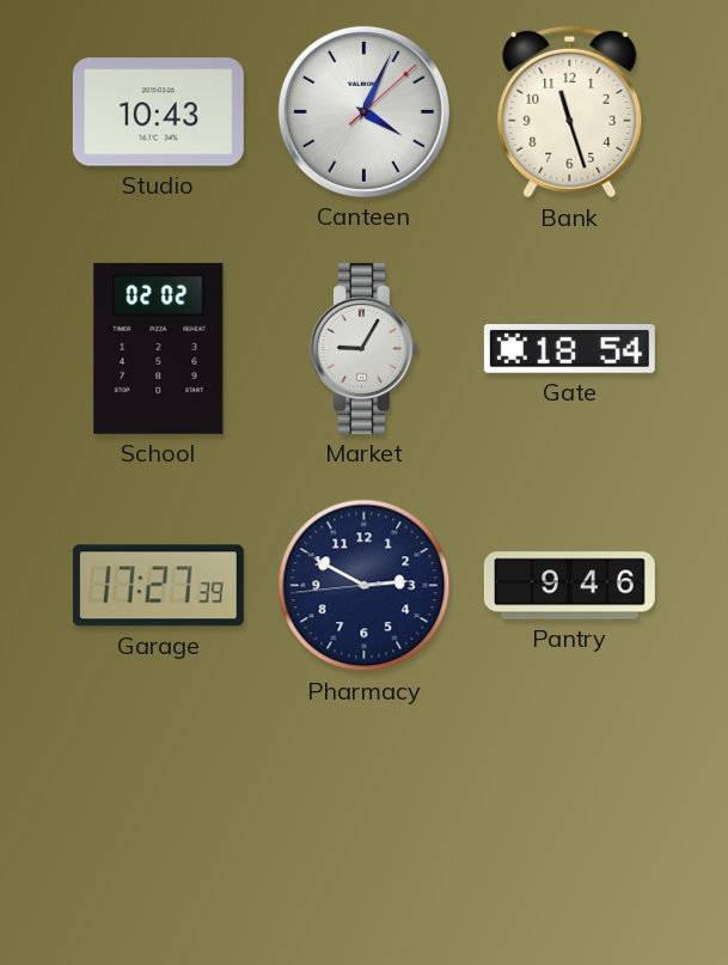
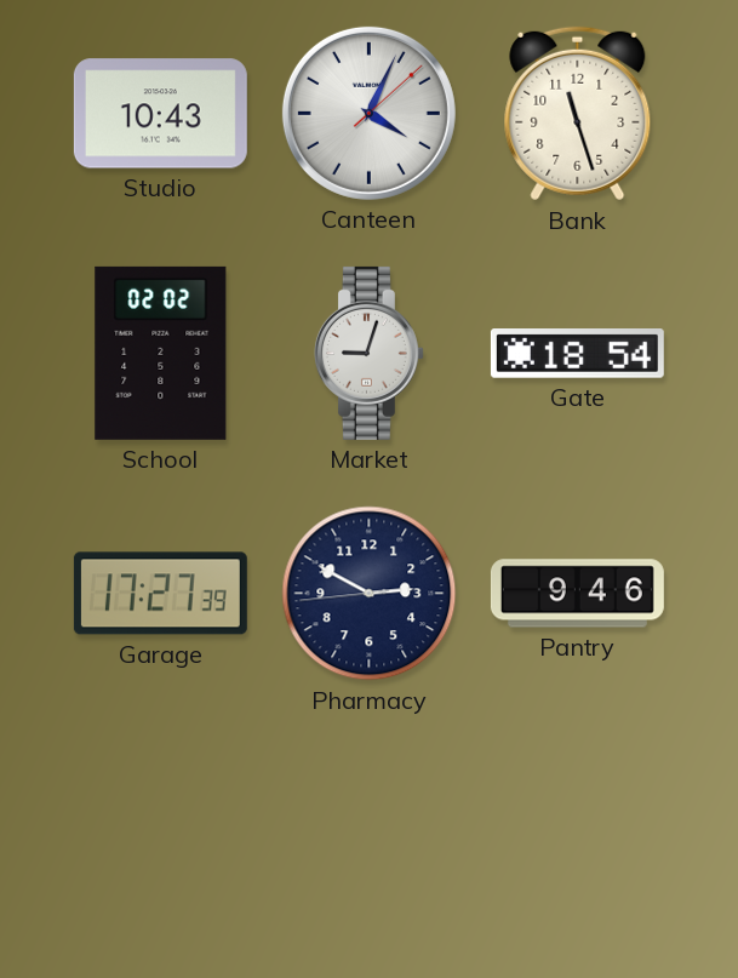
Market: 9:05 -> 9:03
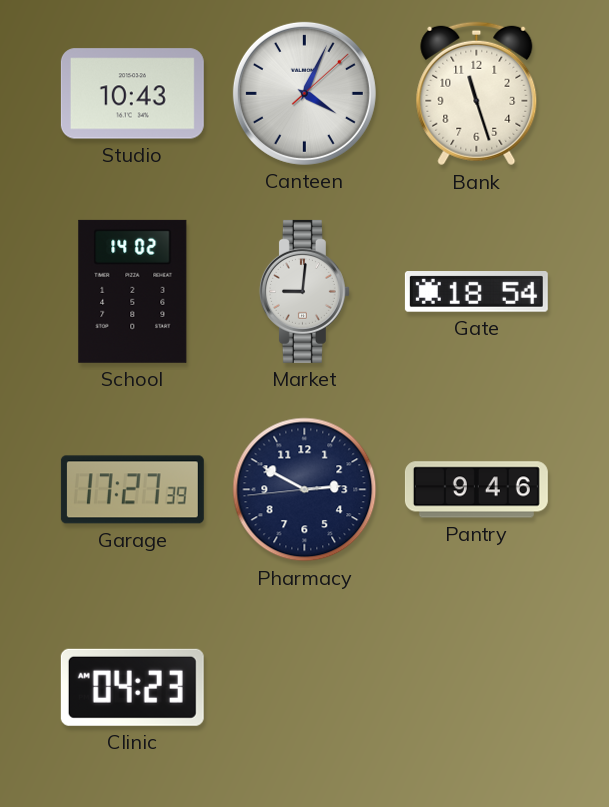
School: 02:02 -> 14:02
Market: 9:03 -> 9:01
Clinic: none -> 04:23
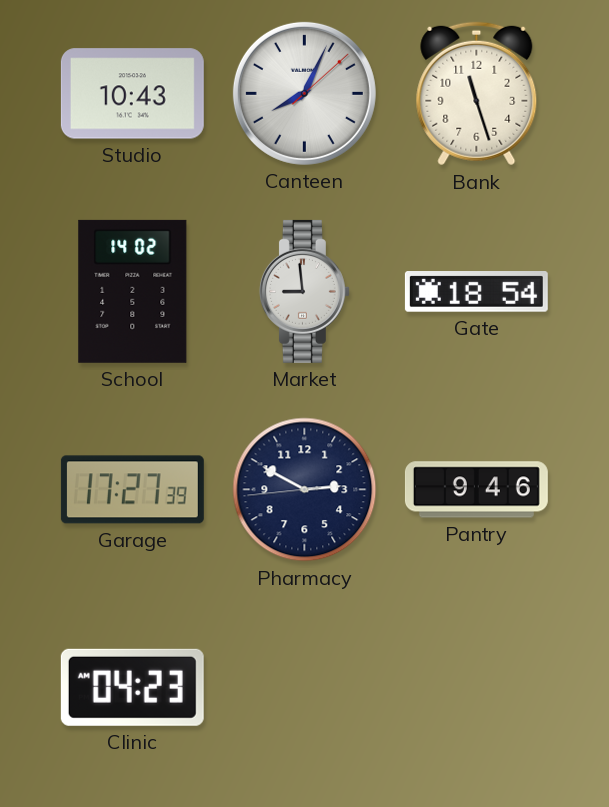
Canteen: 4:04 -> 8:04
Market: 9:01 -> 8:59
